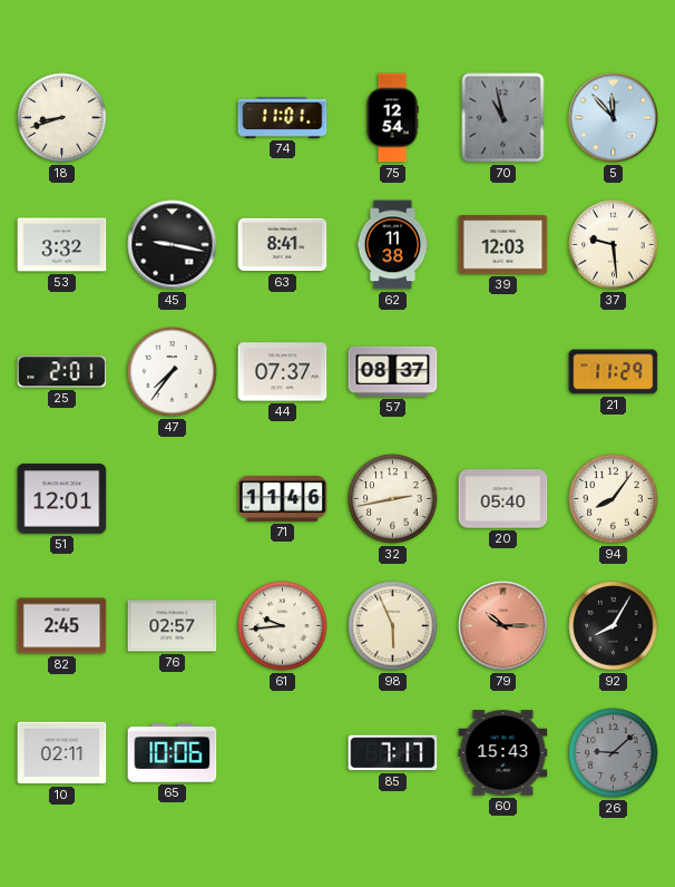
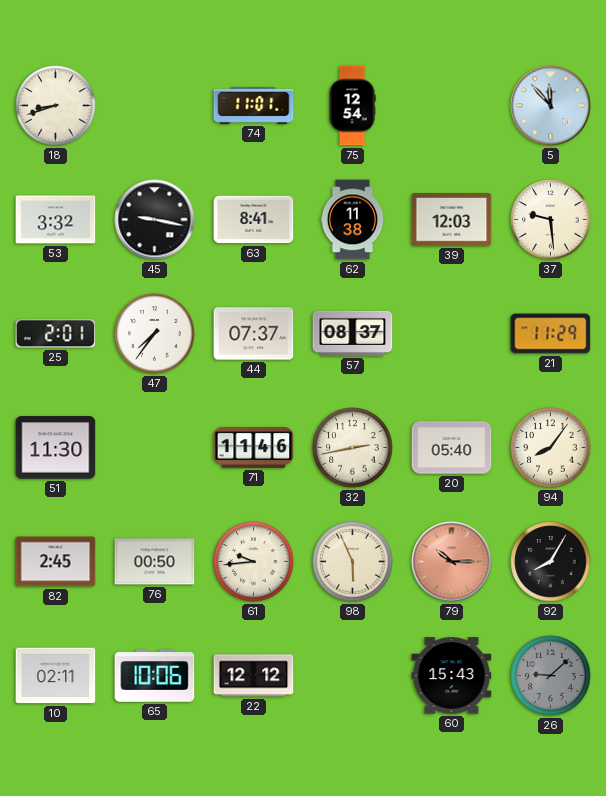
70: 10:58 -> none
51: 12:01 -> 11:30
76: 02:57 -> 00:50
22: none -> 12:12
85: 7:17 -> none
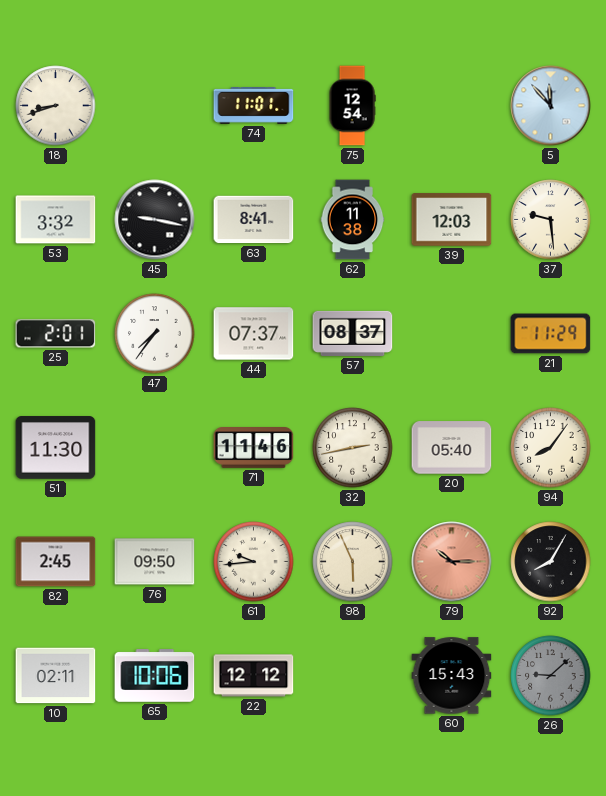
76: 00:50 -> 09:50
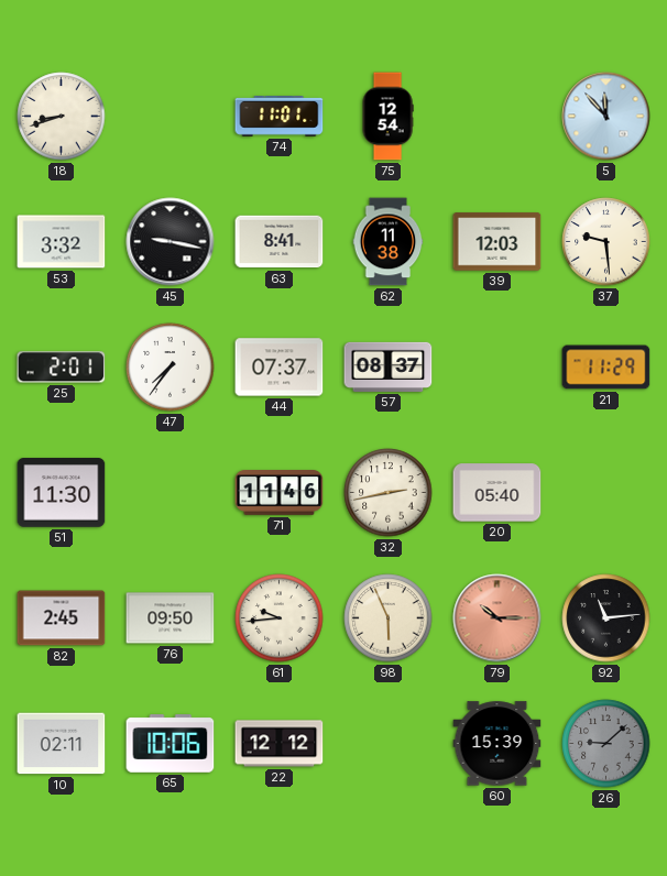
94: 8:06 -> none
92: 8:05 -> 11:14
60: 15:43 -> 15:39
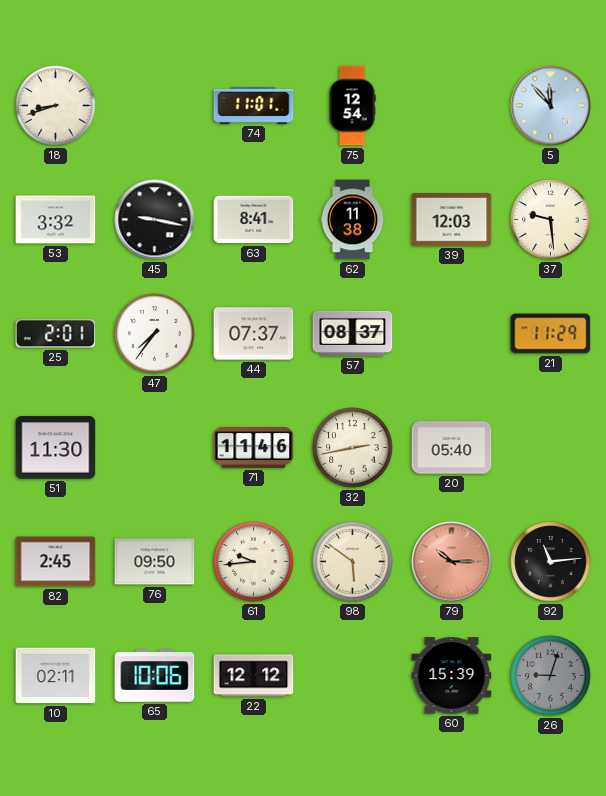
98: 5:56 -> 5:51
26: 9:08 -> 9:03
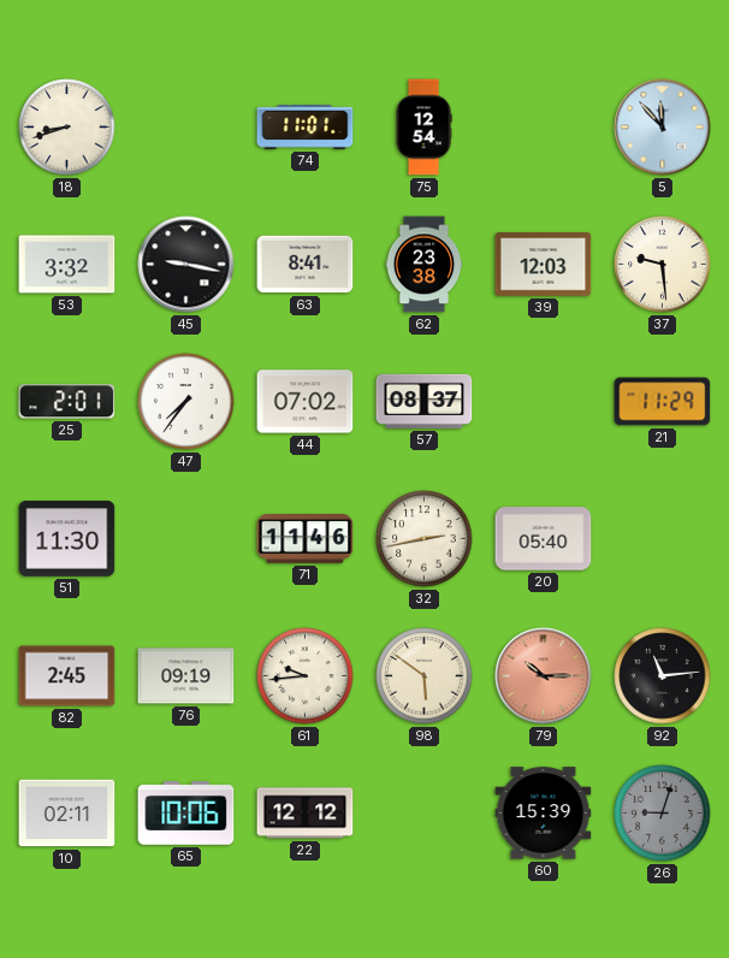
62: 11:38 -> 23:38
44: 07:37 -> 07:02
76: 09:50 -> 09:19
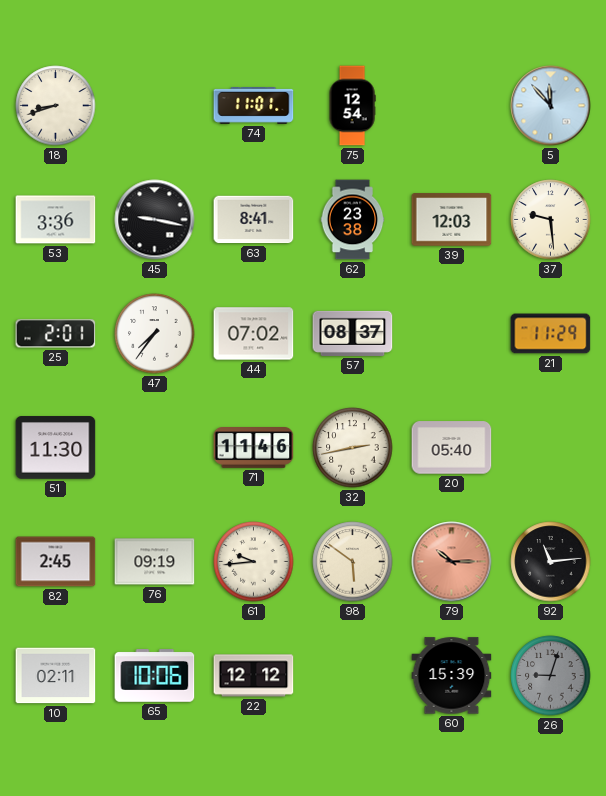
53: 3:32 -> 3:36
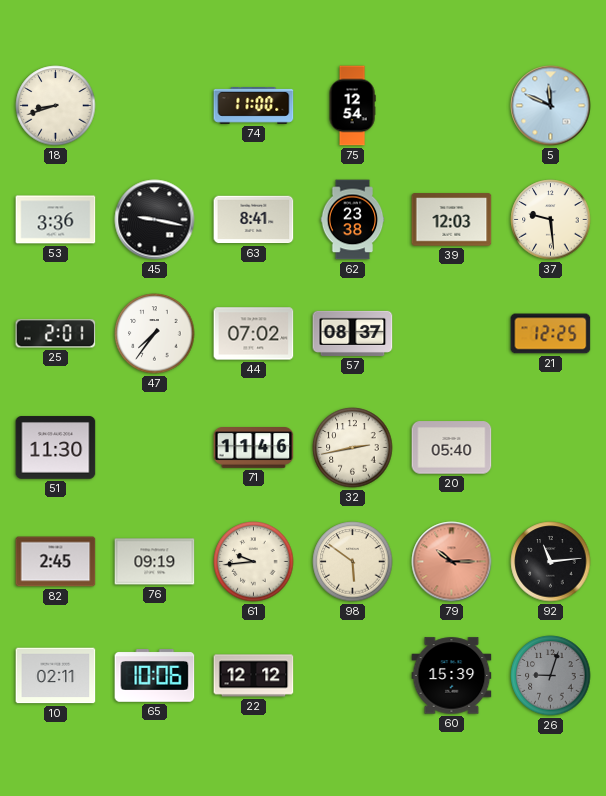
74: 11:01 -> 11:00
5: 11:53 -> 11:49
21: 11:29 -> 12:25
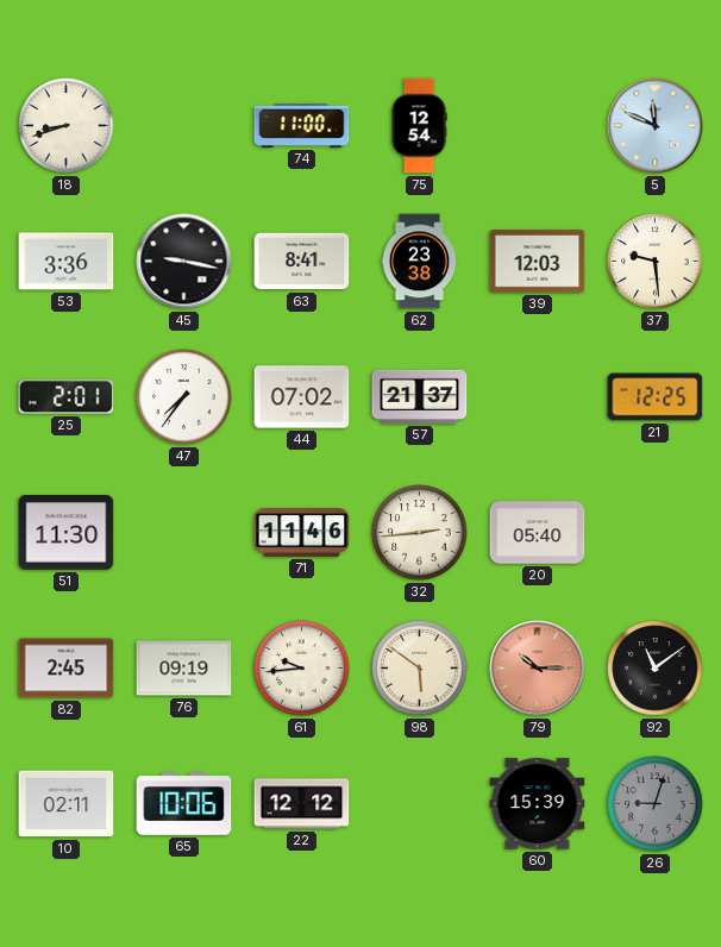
57: 08:37 -> 21:37
32: 2:43 -> 2:44
92: 11:14 -> 11:09
